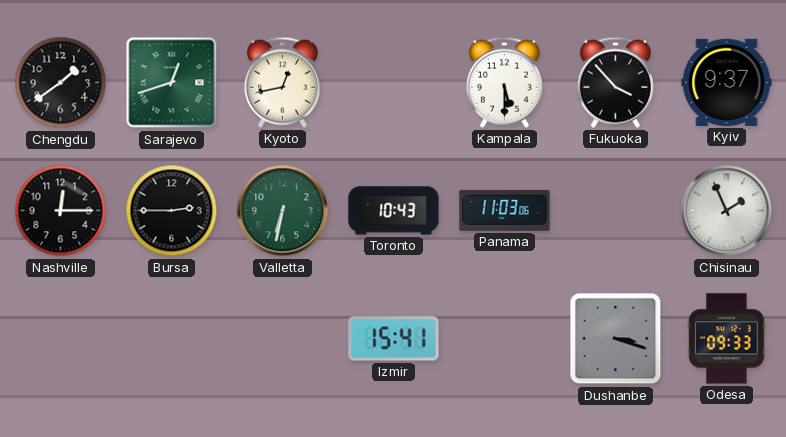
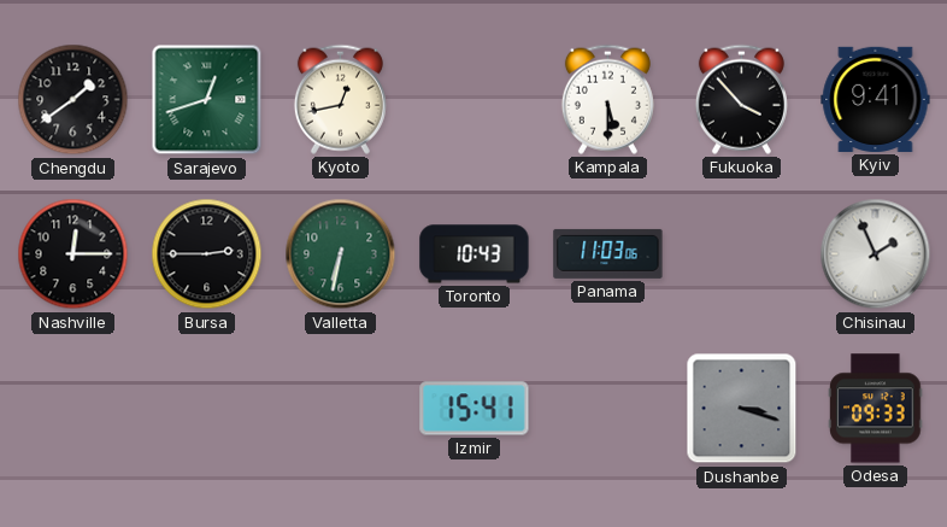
Kyiv: 9:37 -> 9:41
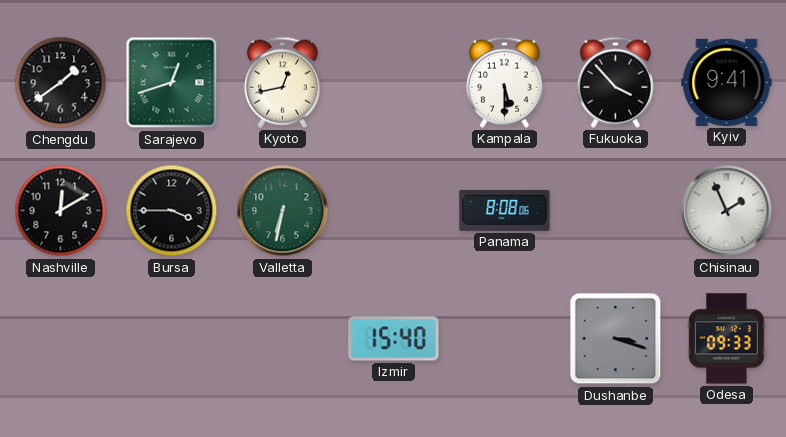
Nashville: 12:15 -> 12:10
Bursa: 2:45 -> 3:45
Toronto: 10:43 -> none
Panama: 11:03 -> 8:08
Izmir: 15:41 -> 15:40
